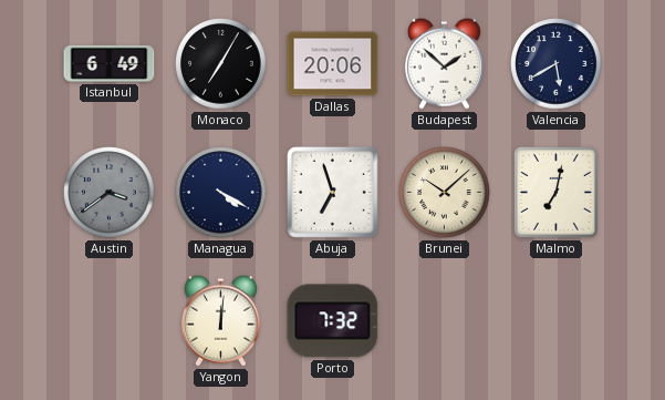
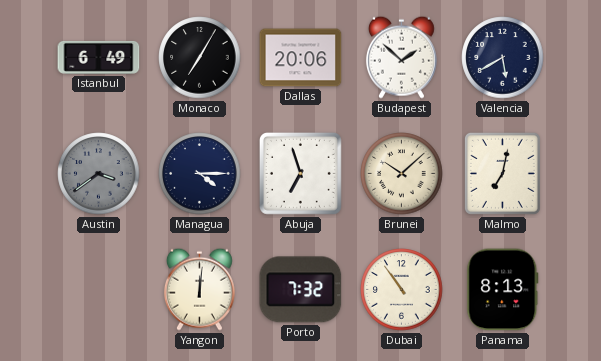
Managua: 4:20 -> 4:15
Dubai: none -> 10:54
Panama: none -> 8:13
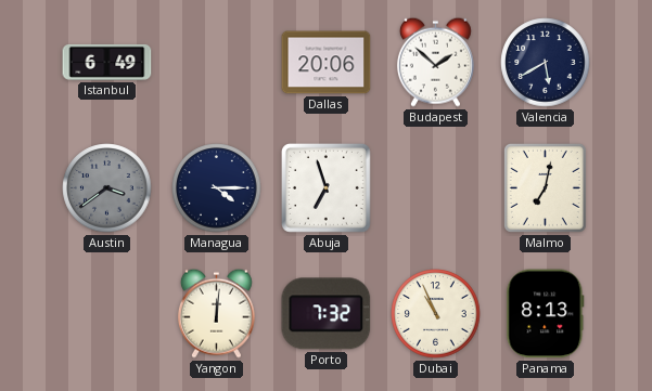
Monaco: 7:05 -> none
Brunei: 10:08 -> none
Dubai: 10:54 -> 10:56
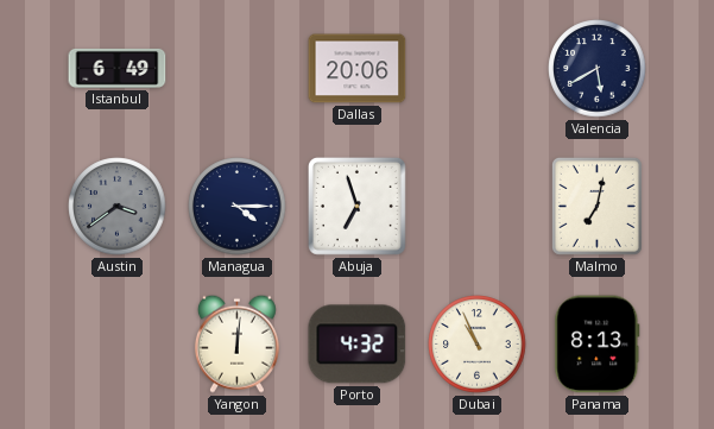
Budapest: 1:52 -> none
Porto: 7:32 -> 4:32
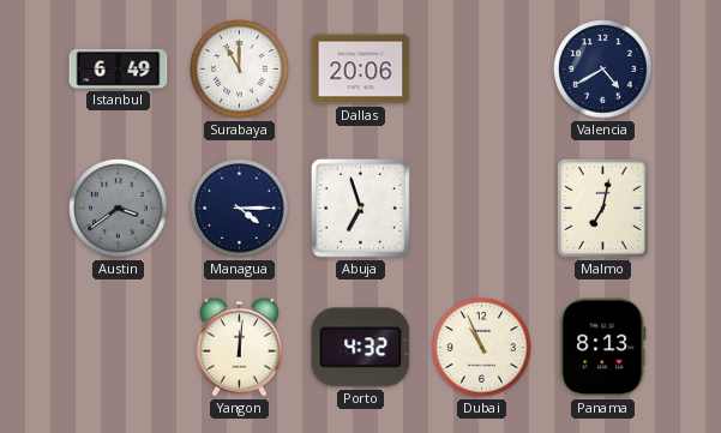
Surabaya: none -> 11:00
Valencia: 5:40 -> 4:40
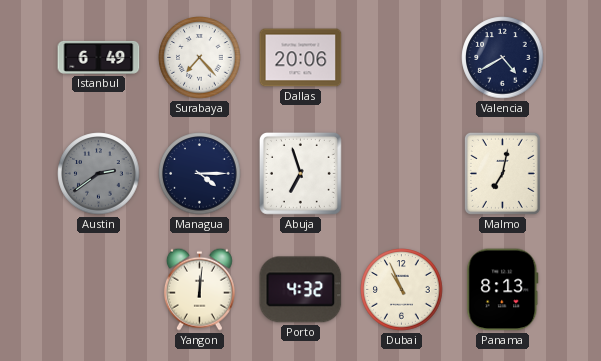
Surabaya: 11:00 -> 7:23
Austin: 3:39 -> 2:39
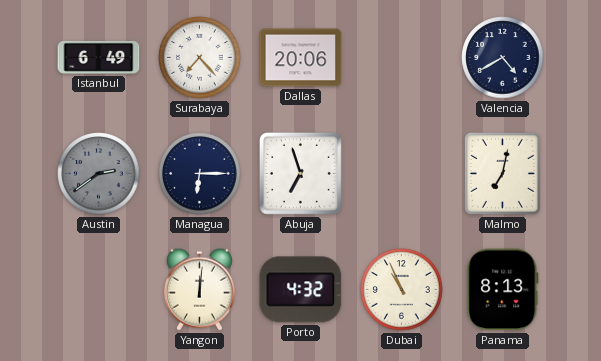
Managua: 4:15 -> 6:15
